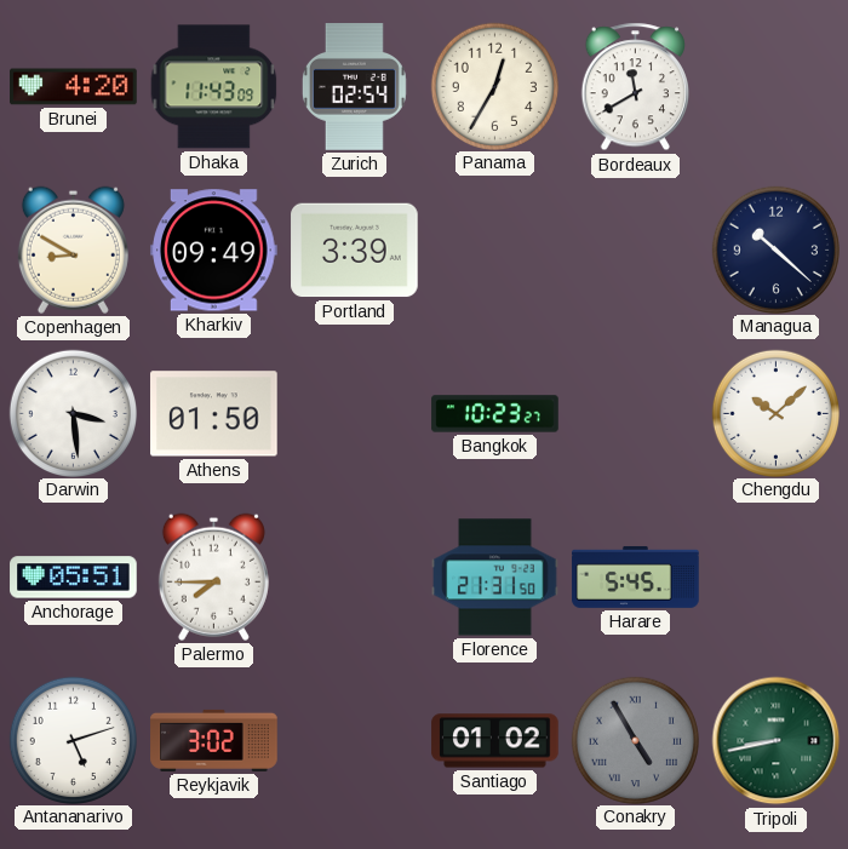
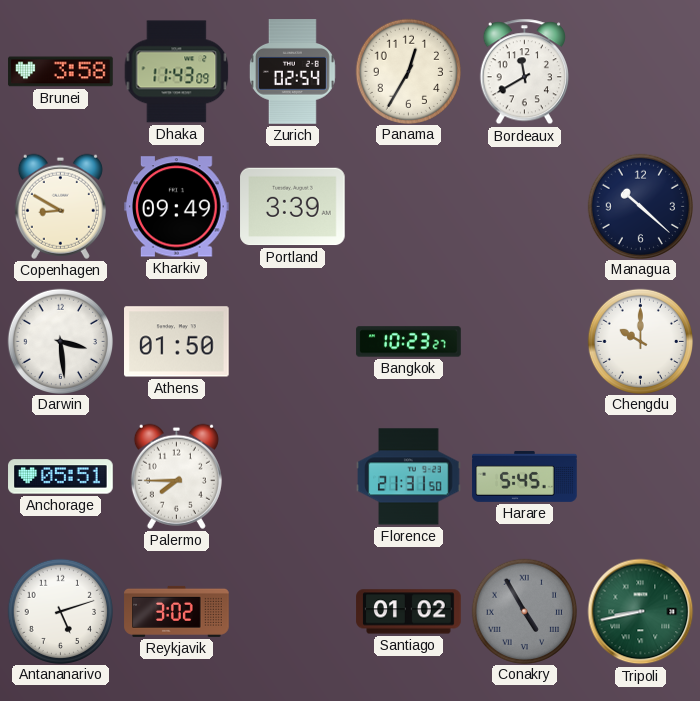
Brunei: 4:20 -> 3:58
Chengdu: 10:08 -> 10:00
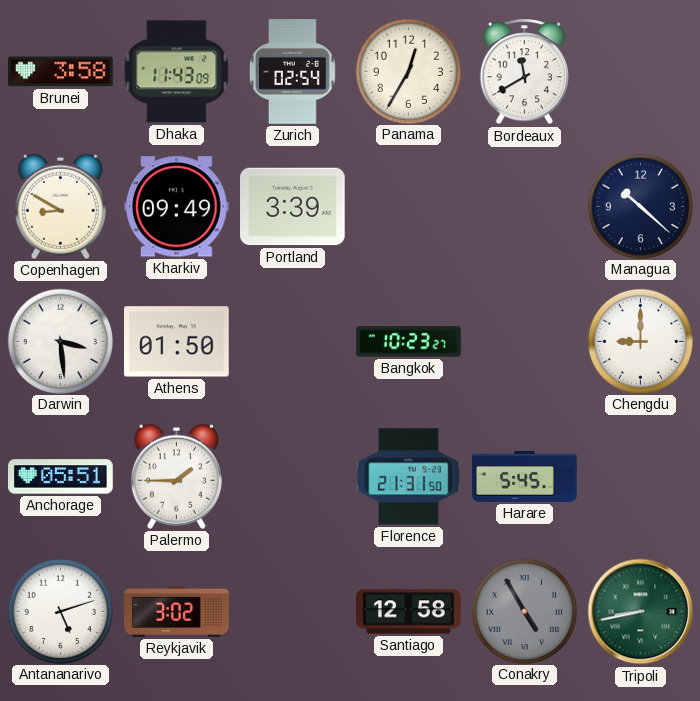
Chengdu: 10:00 -> 9:00
Palermo: 7:45 -> 1:45
Santiago: 01:02 -> 12:58
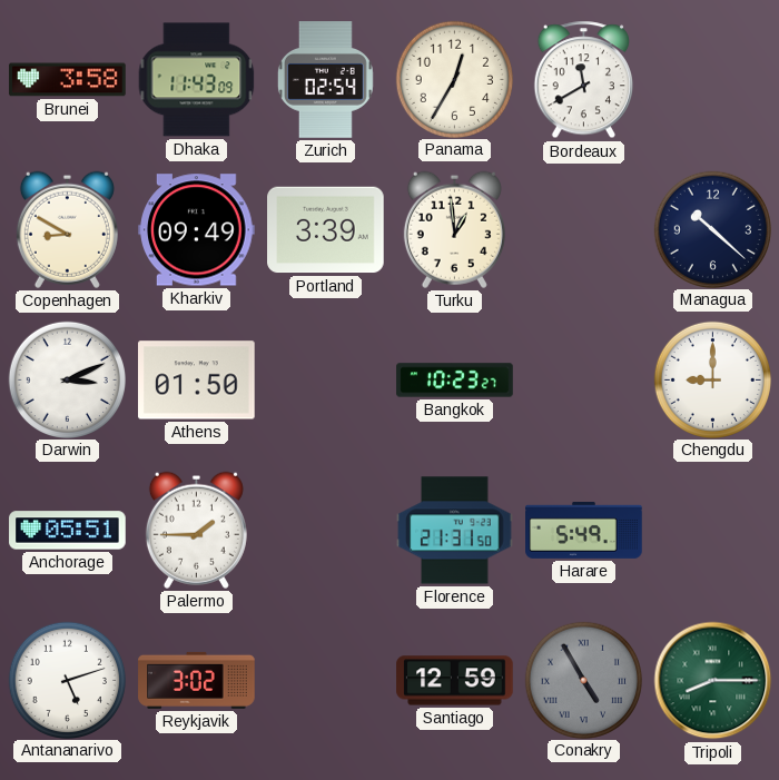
Turku: none -> 12:59
Darwin: 3:29 -> 3:11
Harare: 5:45 -> 5:49
Santiago: 12:58 -> 12:59
Tripoli: 8:43 -> 8:15
